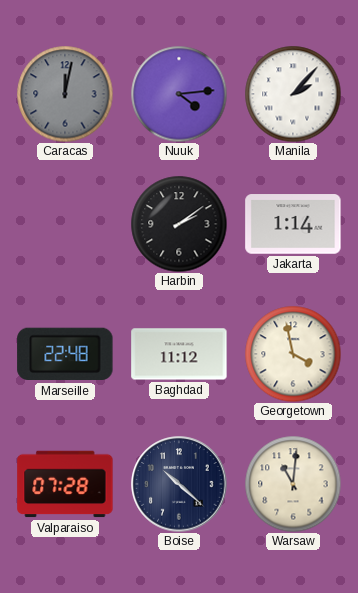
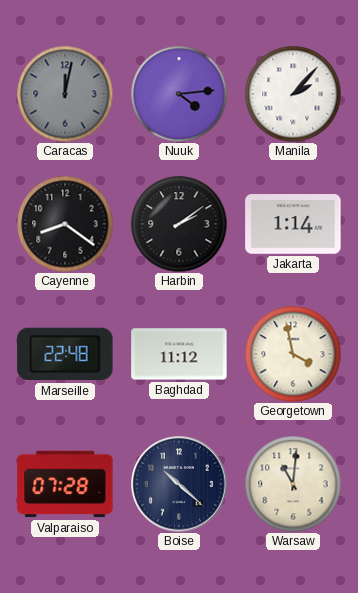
Cayenne: none -> 8:21
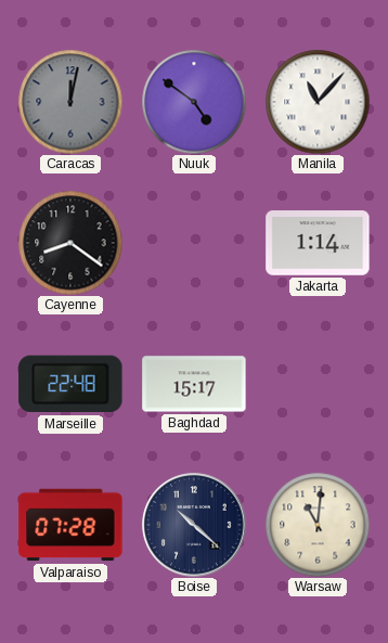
Nuuk: 4:14 -> 4:51
Manila: 2:07 -> 11:07
Harbin: 2:09 -> none
Baghdad: 11:12 -> 15:17
Georgetown: 3:58 -> none
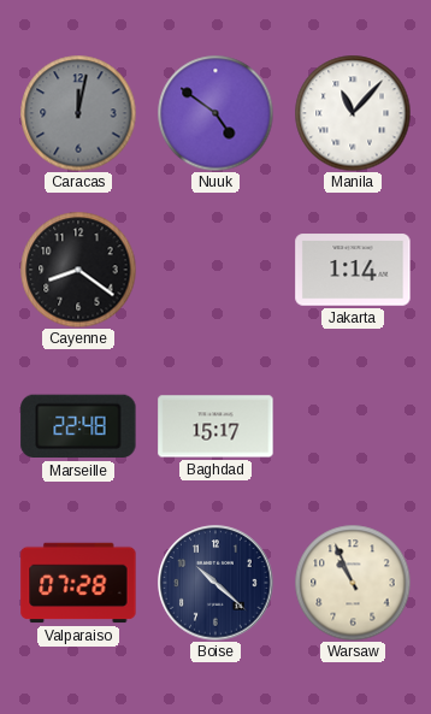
Warsaw: 11:01 -> 10:56
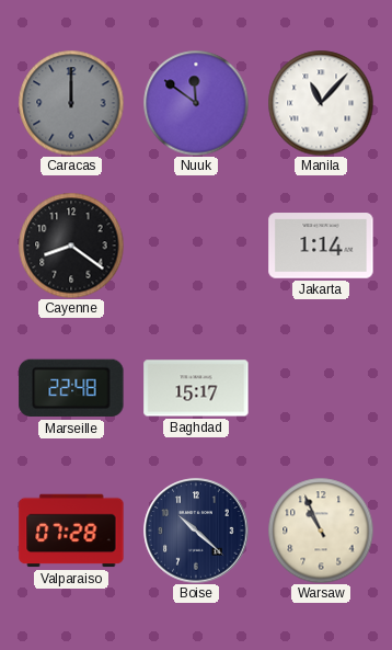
Caracas: 12:02 -> 12:00
Nuuk: 4:51 -> 11:51
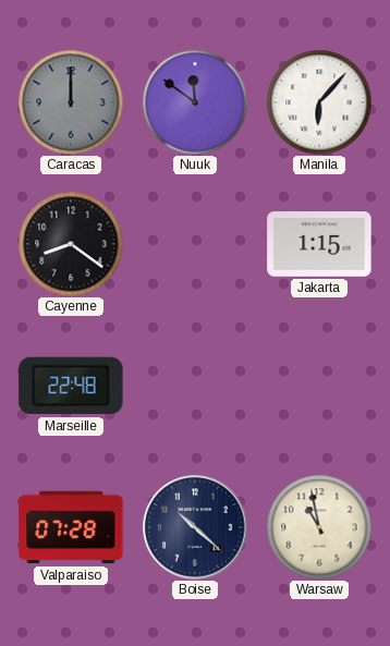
Manila: 11:07 -> 6:07
Jakarta: 1:14 -> 1:15
Baghdad: 15:17 -> none
Warsaw: 10:56 -> 10:58
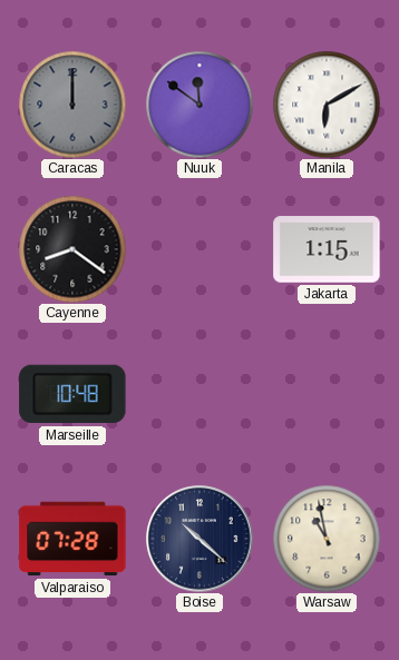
Manila: 6:07 -> 6:10
Marseille: 22:48 -> 10:48
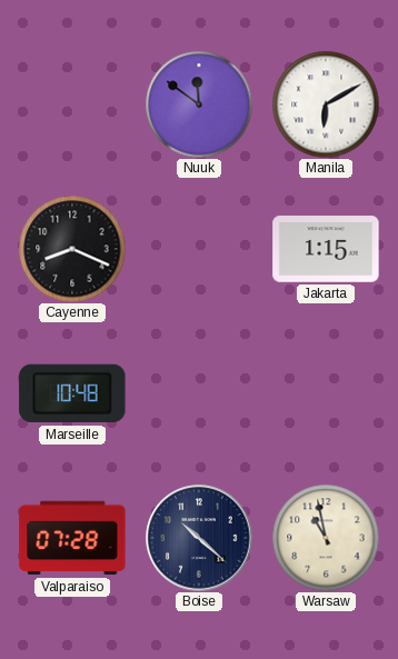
Caracas: 12:00 -> none
Cayenne: 8:21 -> 8:19
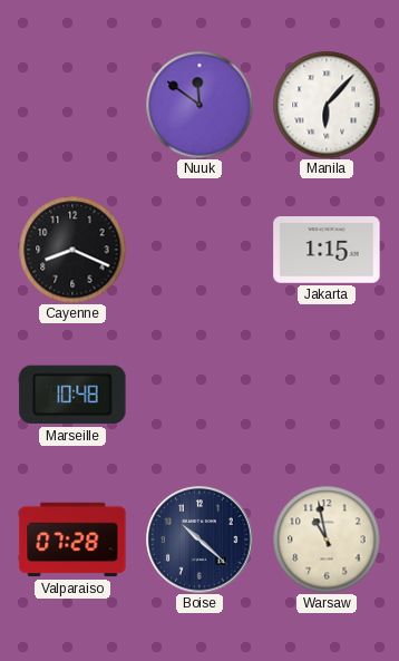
Manila: 6:10 -> 6:07
